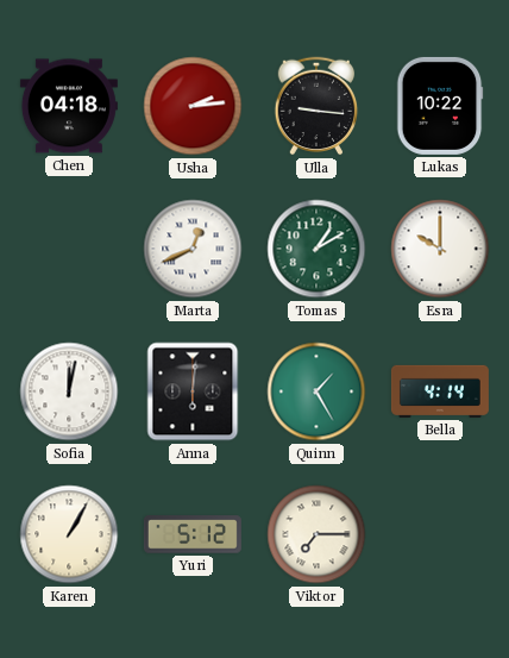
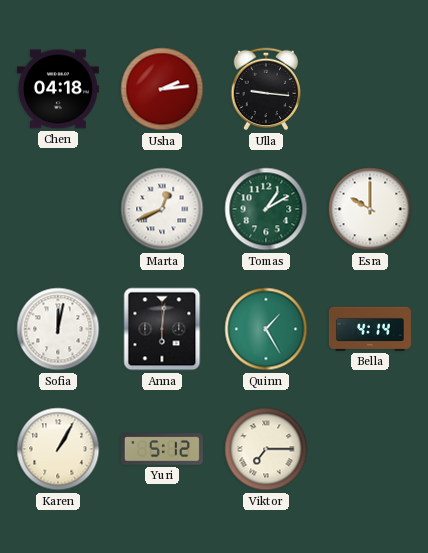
Lukas: 10:22 -> none
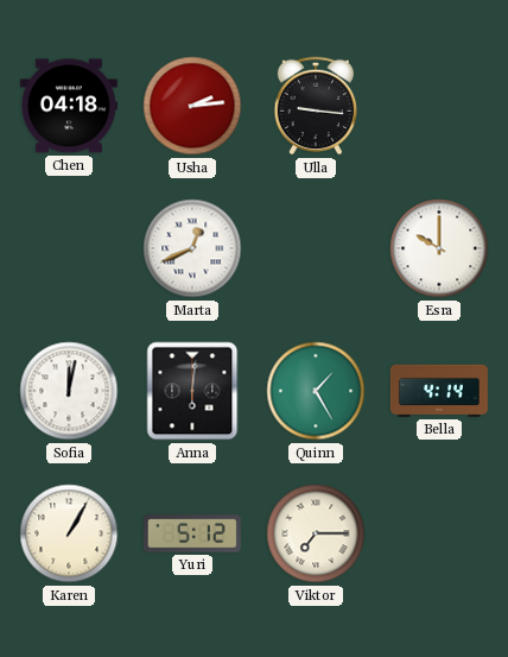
Tomas: 1:10 -> none
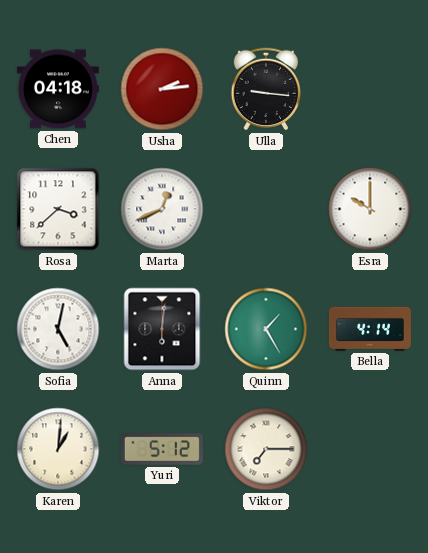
Rosa: none -> 3:38
Sofia: 12:02 -> 5:02
Karen: 1:05 -> 1:01
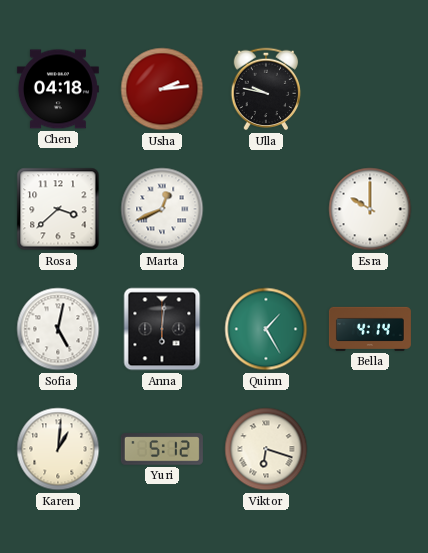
Ulla: 9:16 -> 9:47
Viktor: 7:15 -> 6:18
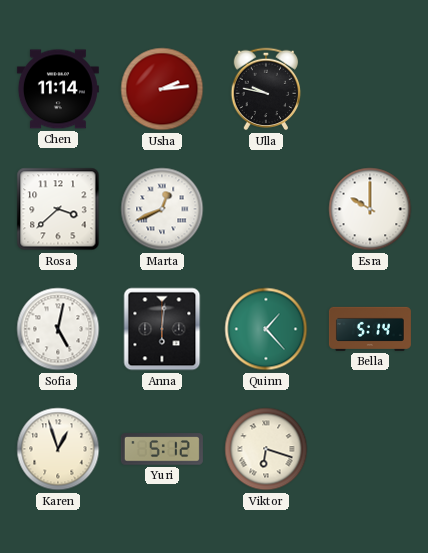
Chen: 04:18 -> 11:14
Quinn: 1:25 -> 1:23
Bella: 4:14 -> 5:14
Karen: 1:01 -> 12:57
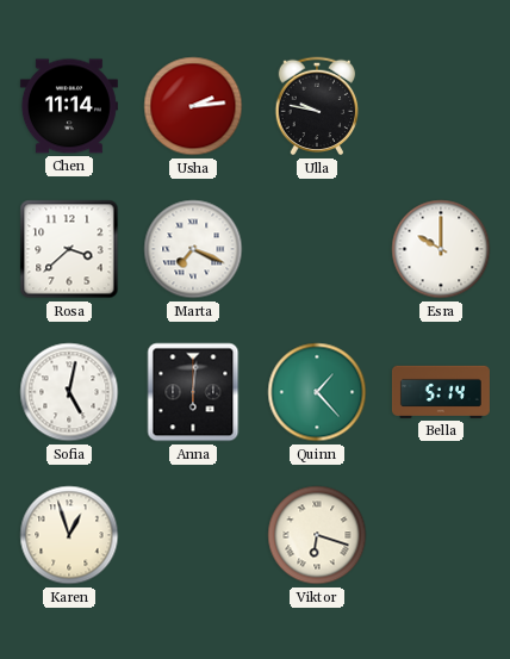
Marta: 12:41 -> 7:19
Yuri: 5:12 -> none
